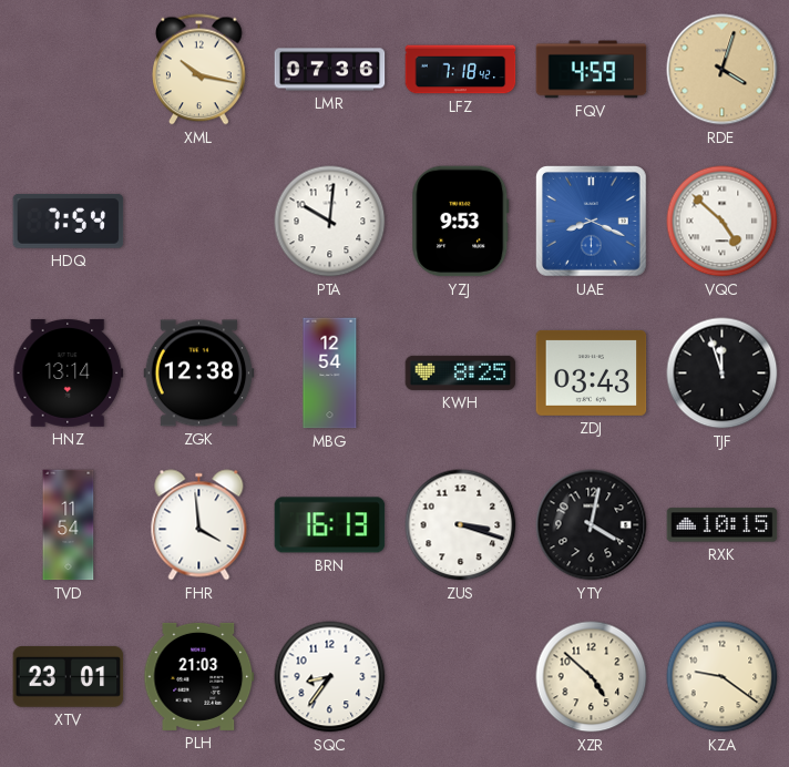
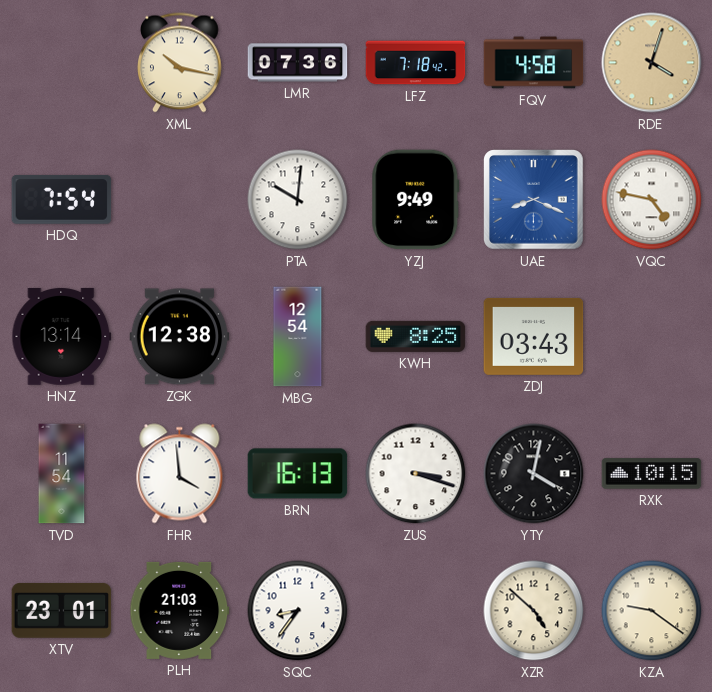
FQV: 4:59 -> 4:58
YZJ: 9:53 -> 9:49
VQC: 4:52 -> 4:47
TJF: 11:57 -> none
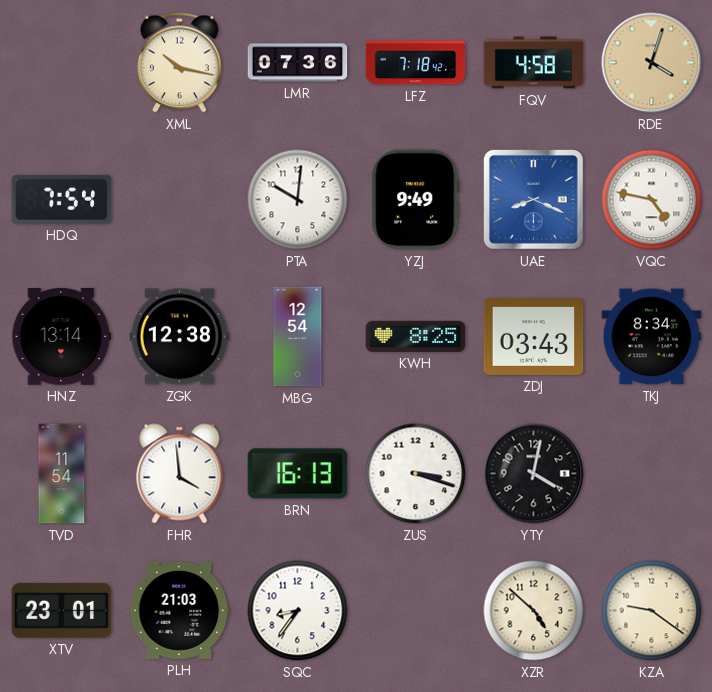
TKJ: none -> 8:34
RXK: 10:15 -> none
